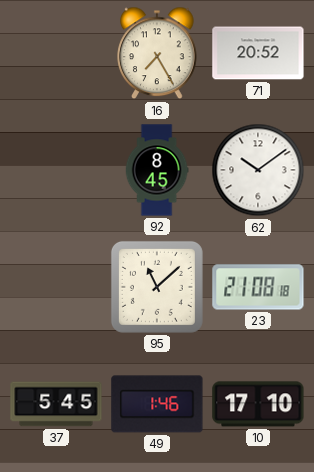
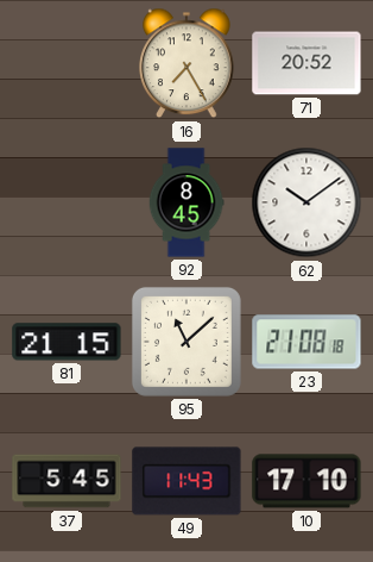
81: none -> 21:15
49: 1:46 -> 11:43
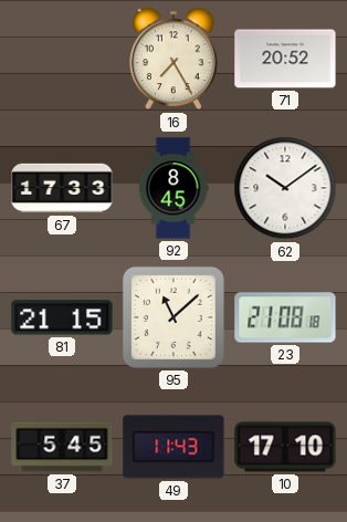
67: none -> 17:33
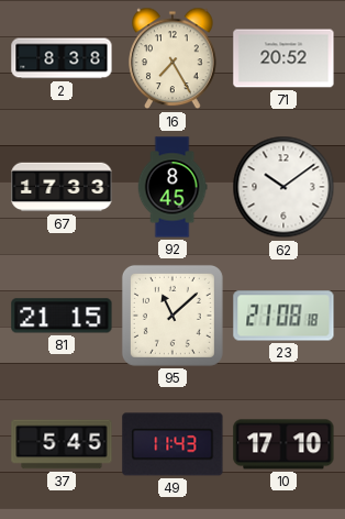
2: none -> 8:38
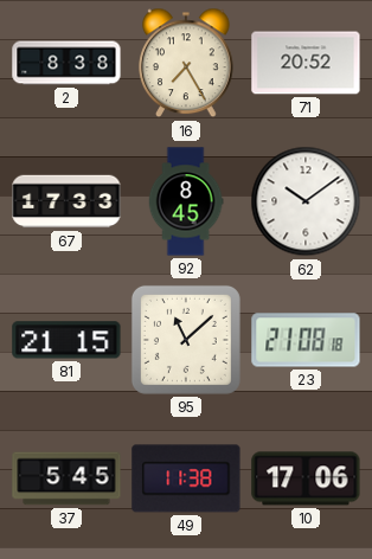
49: 11:43 -> 11:38
10: 17:10 -> 17:06
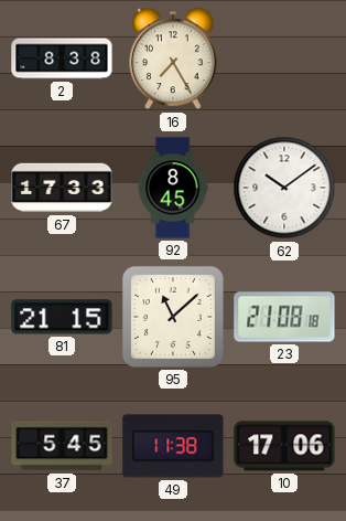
71: 20:52 -> none
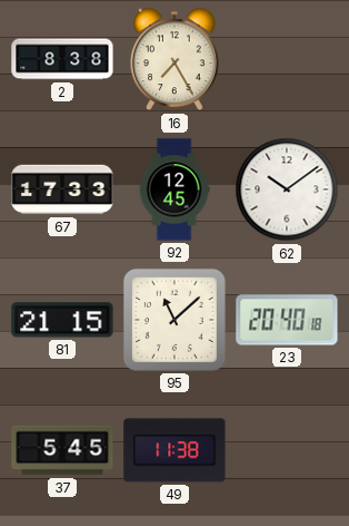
92: 8:45 -> 12:45
23: 21:08 -> 20:40
10: 17:06 -> none
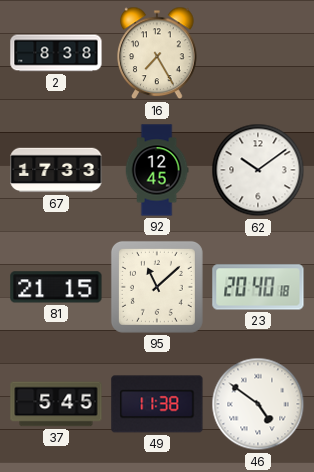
46: none -> 4:51
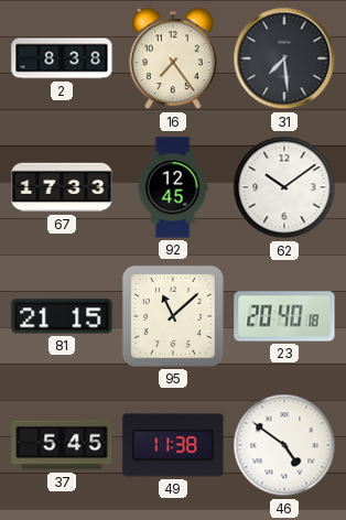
16: 7:25 -> 7:24
31: none -> 7:29
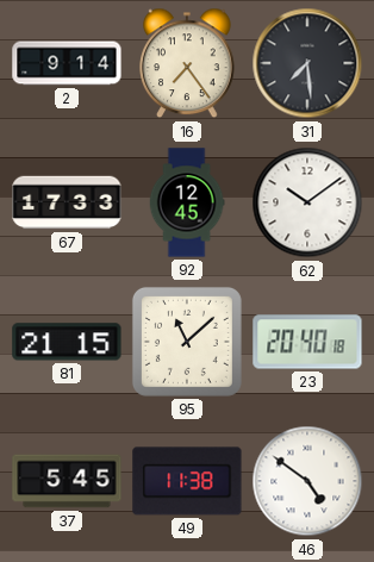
2: 8:38 -> 9:14
